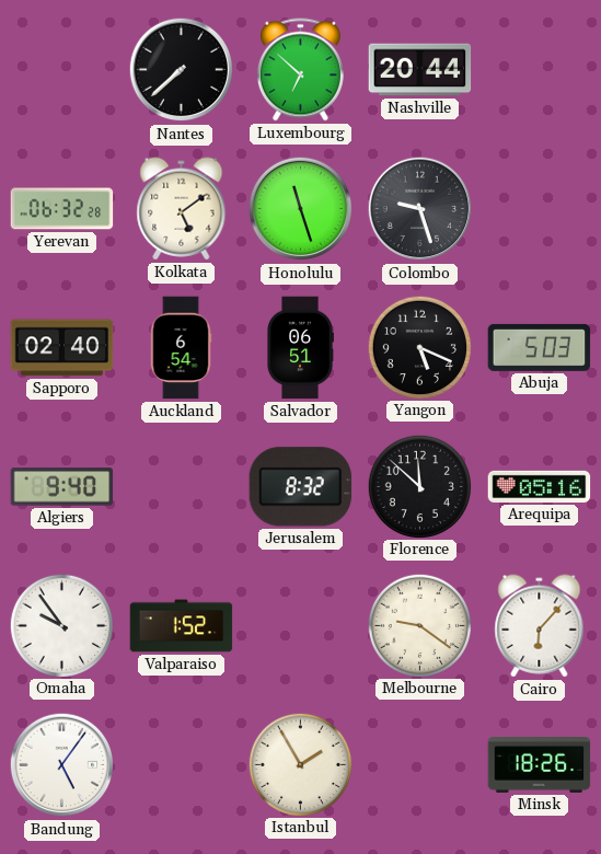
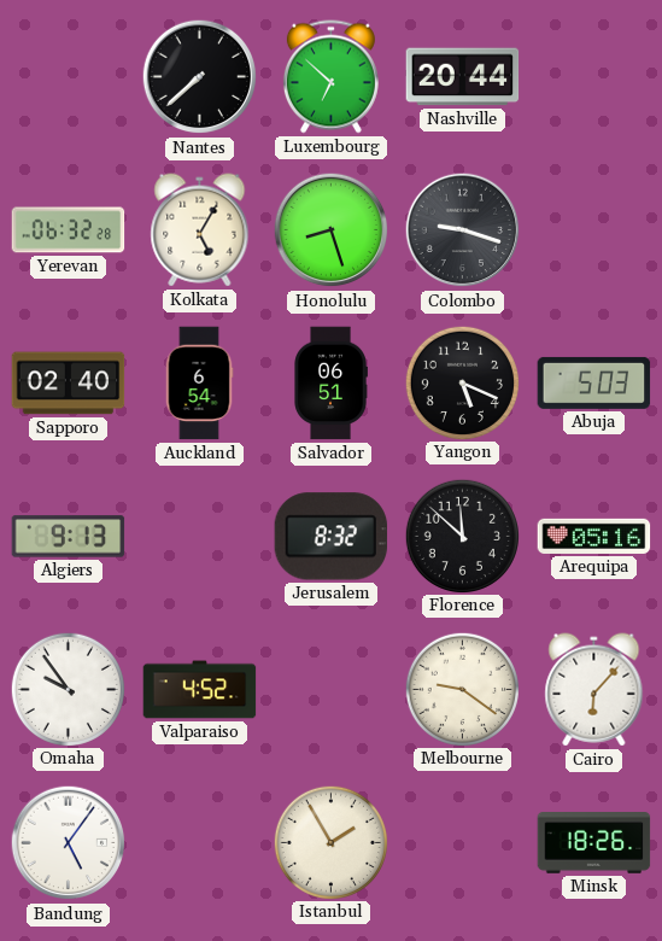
Kolkata: 5:09 -> 5:05
Honolulu: 11:27 -> 8:27
Colombo: 9:27 -> 9:18
Algiers: 9:40 -> 9:13
Valparaiso: 1:52 -> 4:52
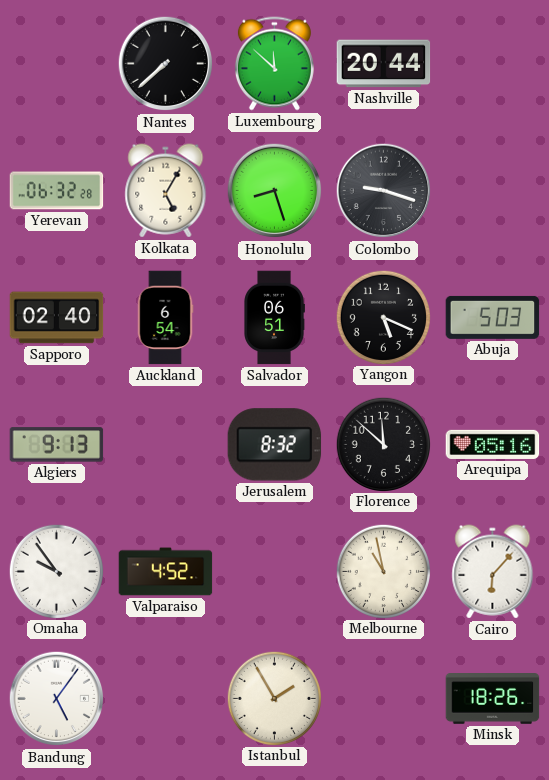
Luxembourg: 6:52 -> 11:52
Melbourne: 9:21 -> 10:58
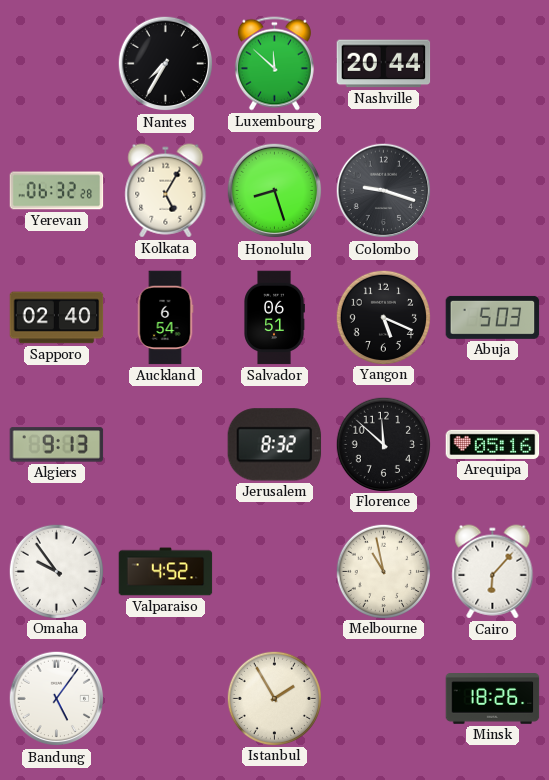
Nantes: 7:38 -> 7:35
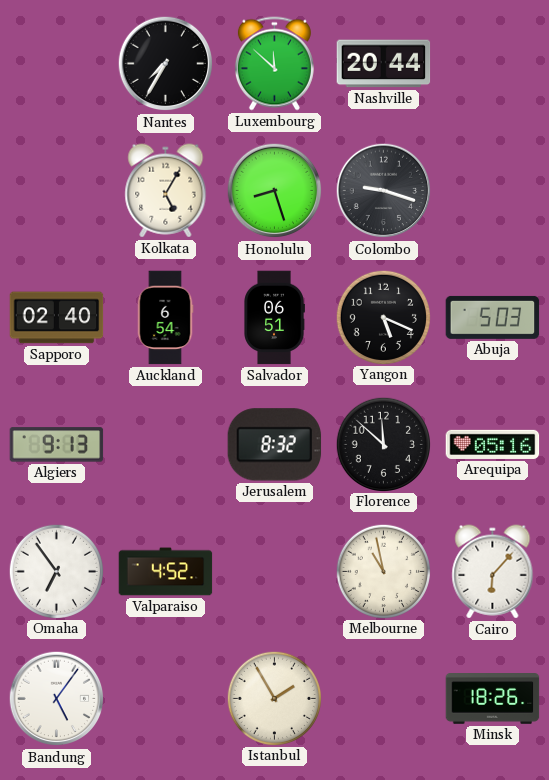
Yerevan: 06:32 -> none
Omaha: 9:54 -> 6:54
